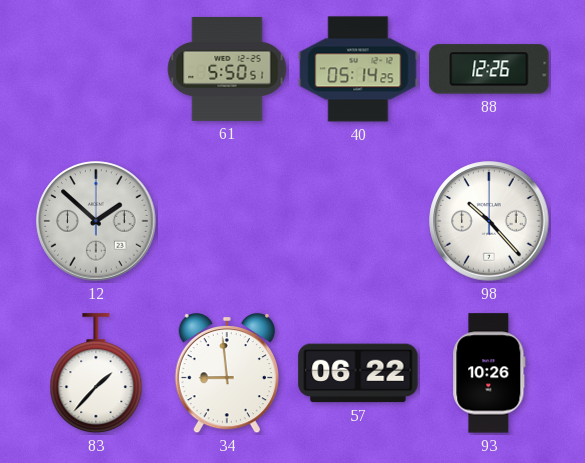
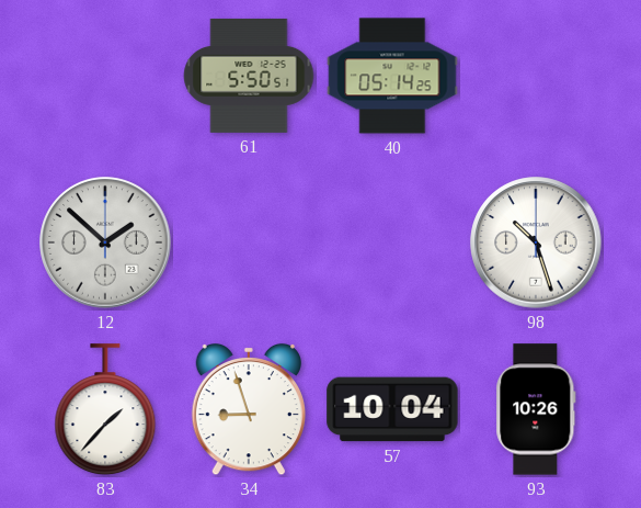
88: 12:26 -> none
98: 10:23 -> 10:27
34: 8:59 -> 8:57
57: 06:22 -> 10:04
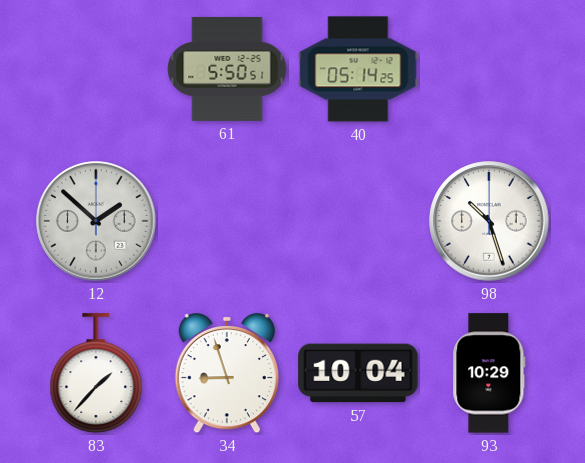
93: 10:26 -> 10:29
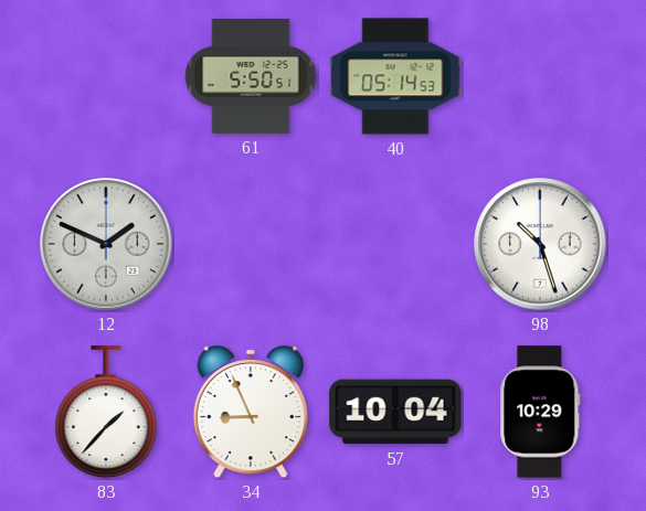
40: 05:14:25 -> 05:14:53
12: 1:52 -> 1:49
34: 8:57 -> 8:56
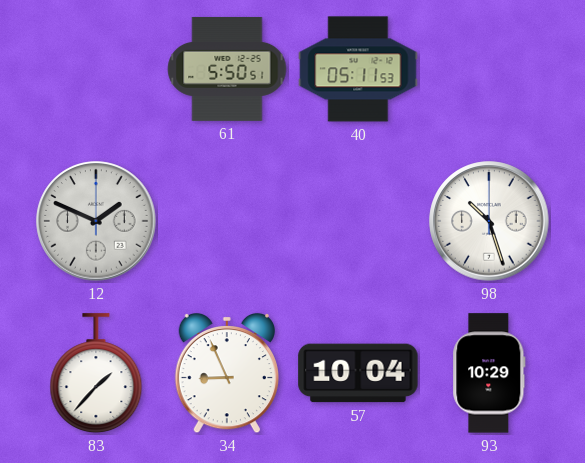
40: 05:14 -> 05:11
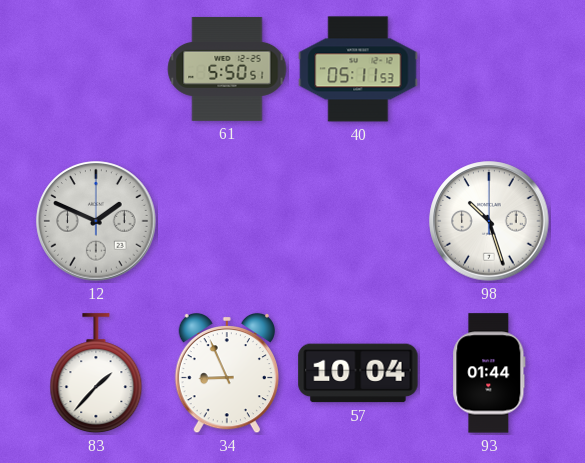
93: 10:29 -> 01:44
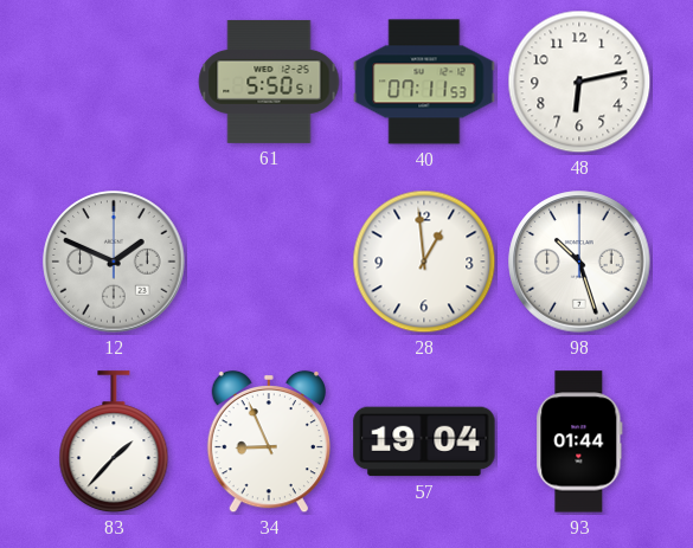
40: 05:11 -> 07:11
48: none -> 6:13
28: none -> 12:59
57: 10:04 -> 19:04
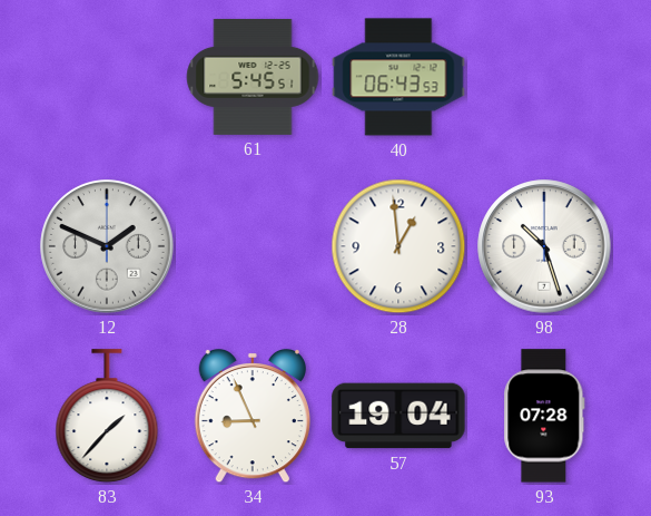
61: 5:50 -> 5:45
40: 07:11 -> 06:43
48: 6:13 -> none
93: 01:44 -> 07:28
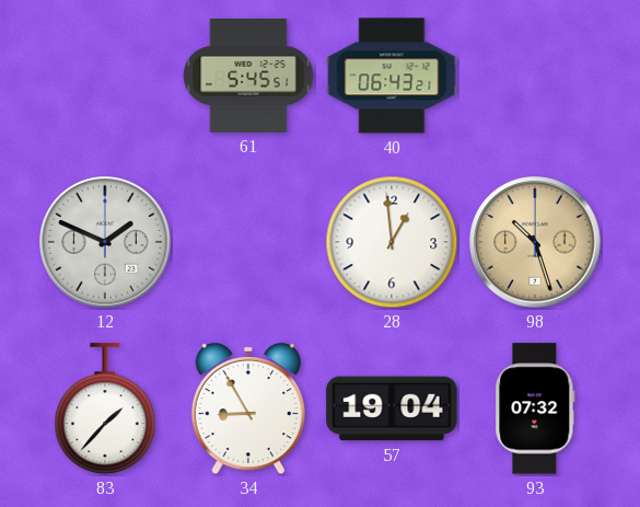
40: 06:43:53 -> 06:43:21
98 dial: white -> champagne
34: 8:56 -> 8:55
93: 07:28 -> 07:32
